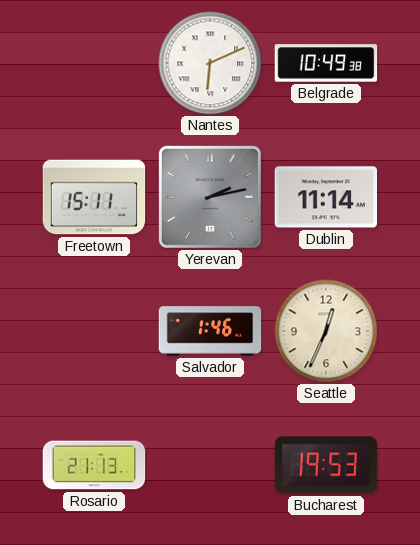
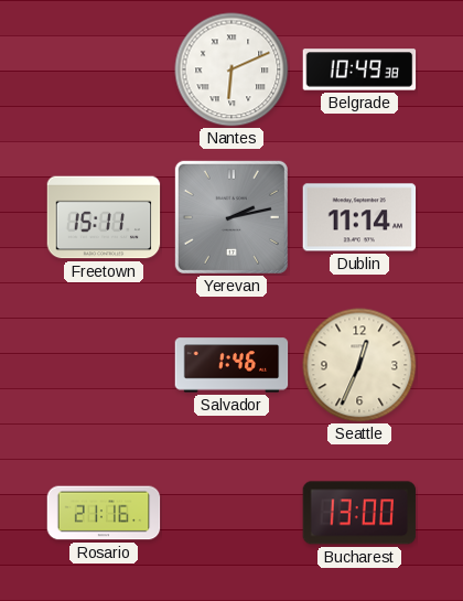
Rosario: 21:13 -> 21:16
Bucharest: 19:53 -> 13:00
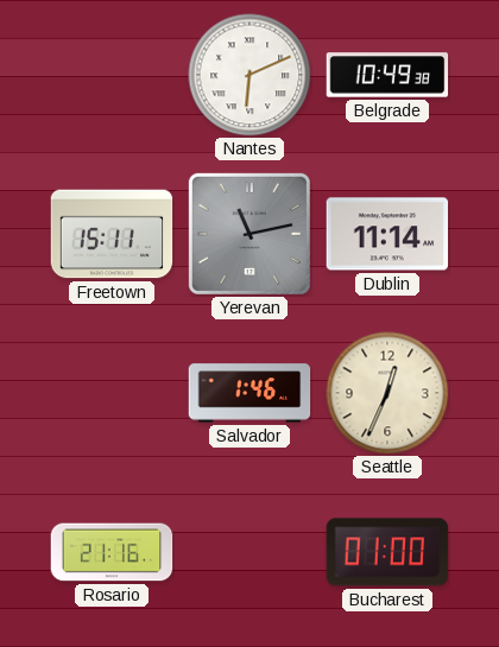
Yerevan: 2:13 -> 11:13
Bucharest: 13:00 -> 01:00
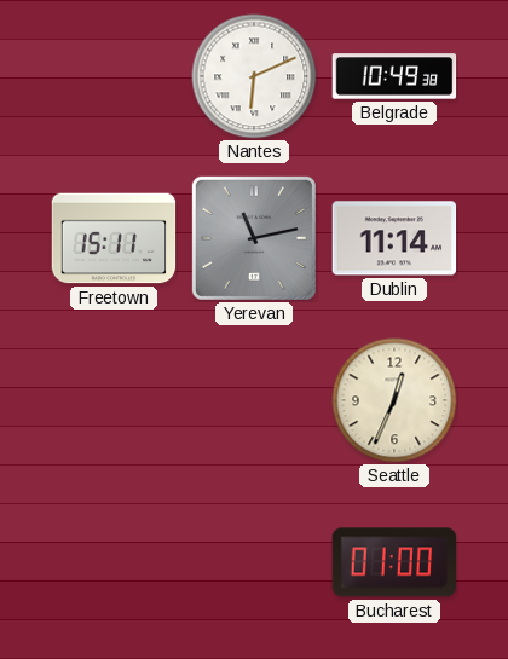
Salvador: 1:46 -> none
Rosario: 21:16 -> none
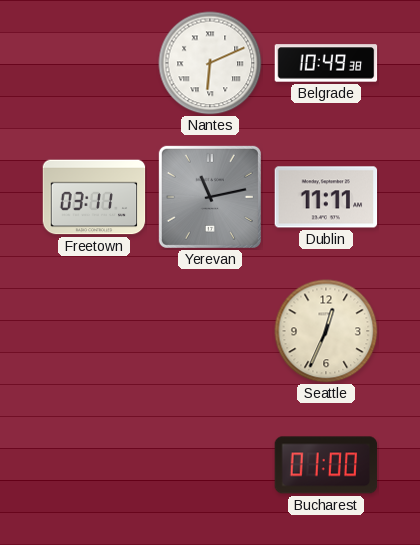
Freetown: 15:11 -> 03:11
Dublin: 11:14 -> 11:11
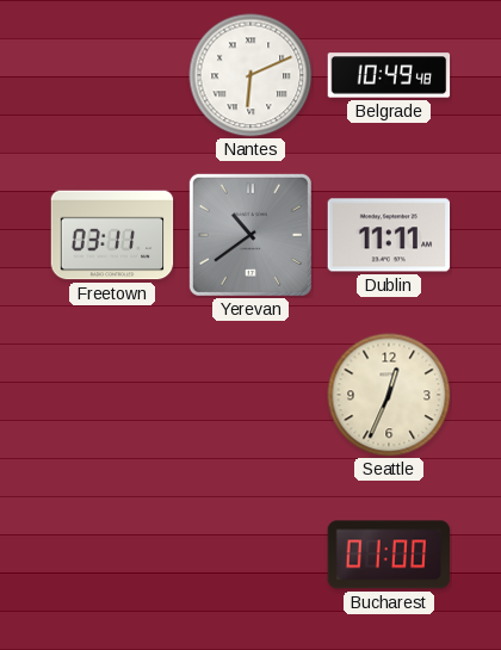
Belgrade: 10:49:38 -> 10:49:48
Yerevan: 11:13 -> 10:39
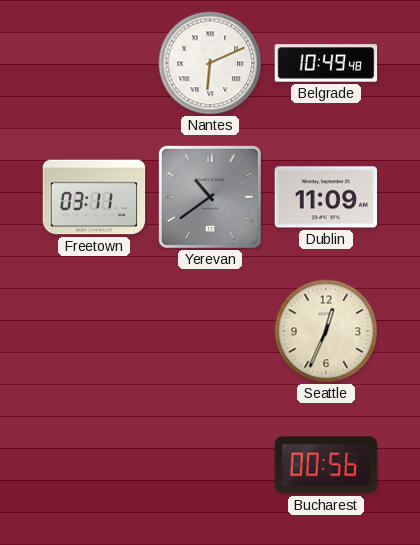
Dublin: 11:11 -> 11:09
Bucharest: 01:00 -> 00:56
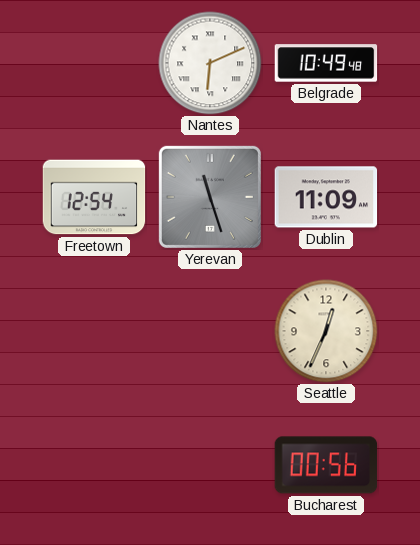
Freetown: 03:11 -> 12:54
Yerevan: 10:39 -> 11:27
